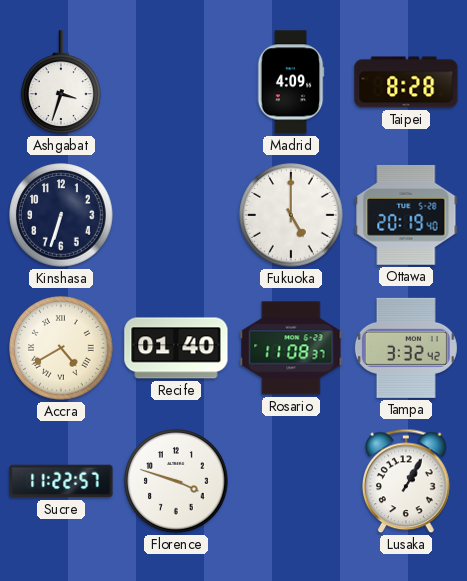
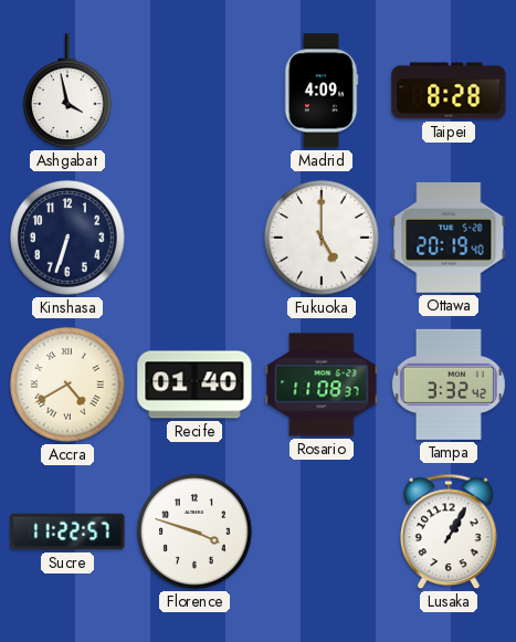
Ashgabat: 3:33 -> 3:58
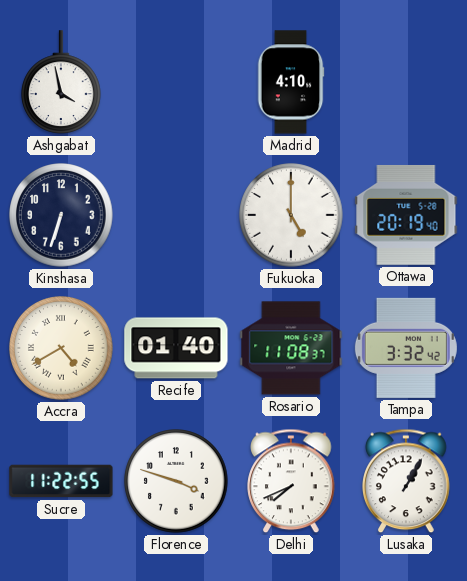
Madrid: 4:09 -> 4:10
Taipei: 8:28 -> none
Sucre: 11:22:57 -> 11:22:55
Delhi: none -> 7:41
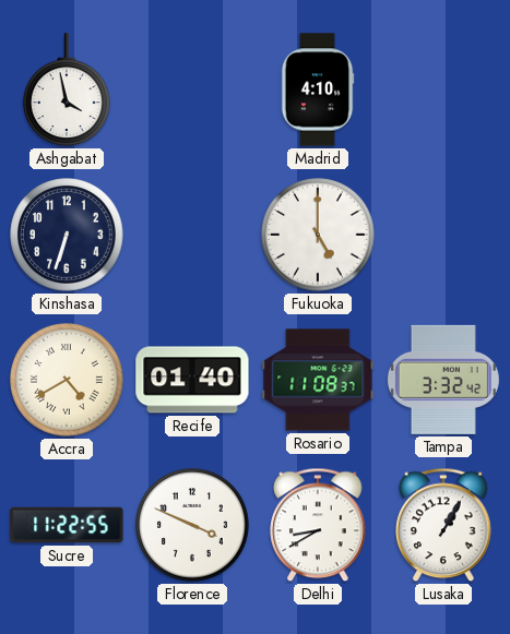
Ottawa: 20:19 -> none
Florence: 3:48 -> 3:49
Delhi: 7:41 -> 8:40
